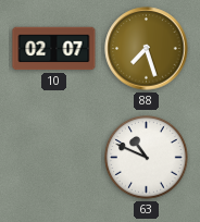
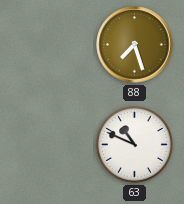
10: 02:07 -> none
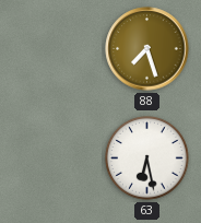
63: 10:49 -> 6:28
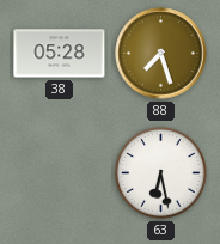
38: none -> 05:28
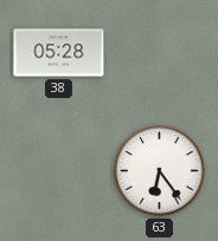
88: 7:27 -> none
63: 6:28 -> 6:24
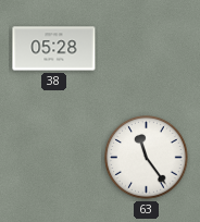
63: 6:24 -> 11:24
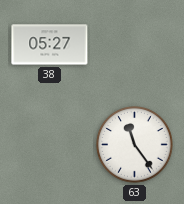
38: 05:28 -> 05:27
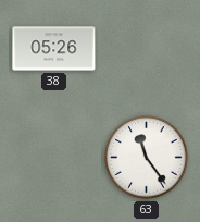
38: 05:27 -> 05:26
